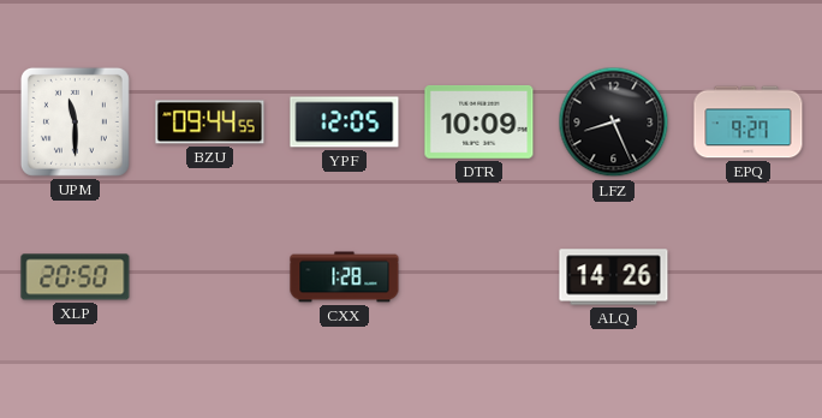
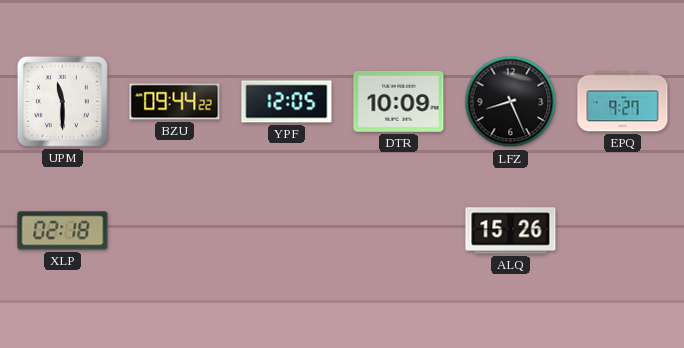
BZU: 09:44:55 -> 09:44:22
XLP: 20:50 -> 02:18
CXX: 1:28 -> none
ALQ: 14:26 -> 15:26
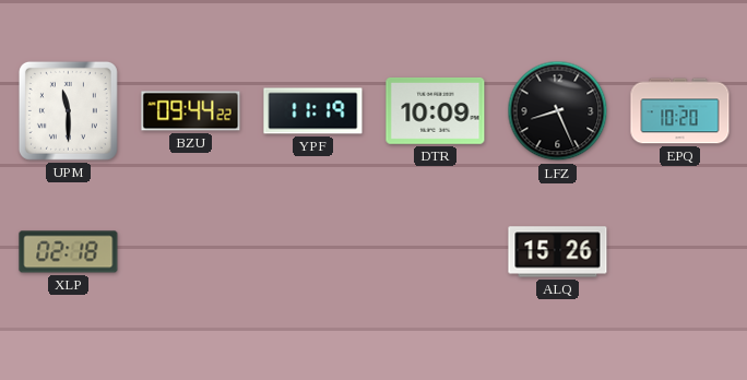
YPF: 12:05 -> 11:19
EPQ: 9:27 -> 10:20
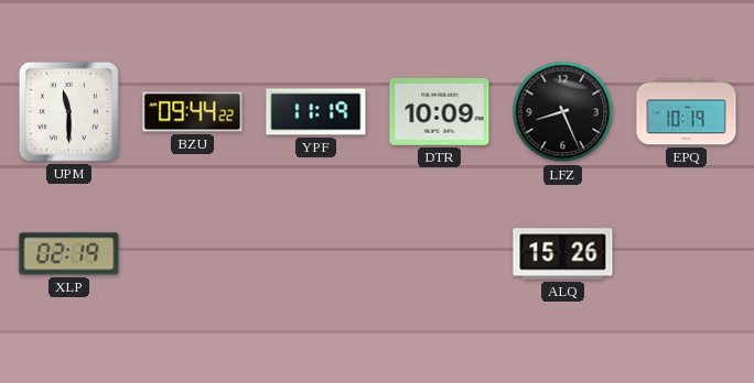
EPQ: 10:20 -> 10:19
XLP: 02:18 -> 02:19
